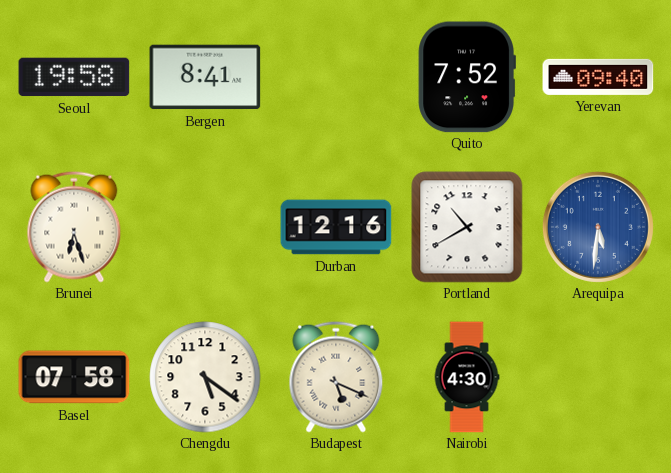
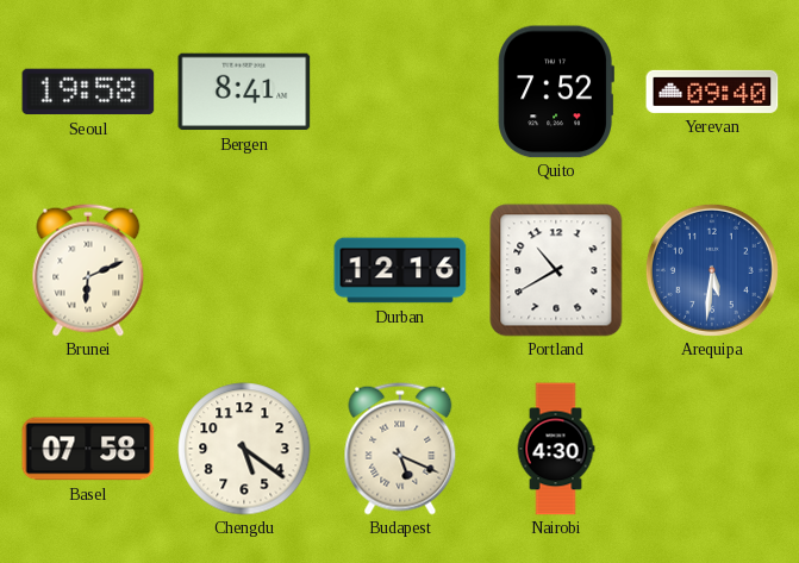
Brunei: 6:27 -> 6:11
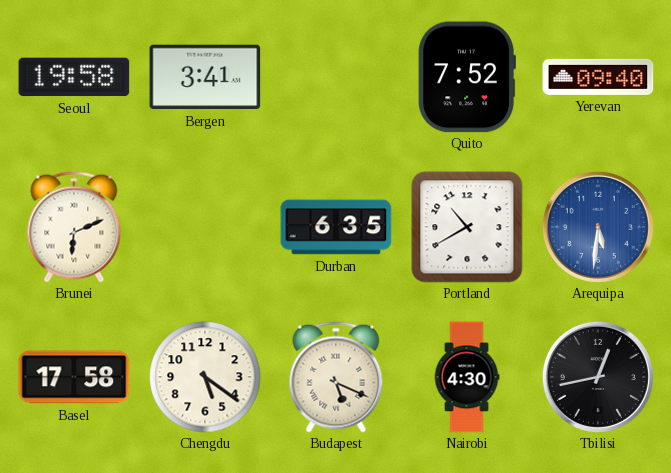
Bergen: 8:41 -> 3:41
Durban: 12:16 -> 6:35
Basel: 07:58 -> 17:58
Tbilisi: none -> 12:43
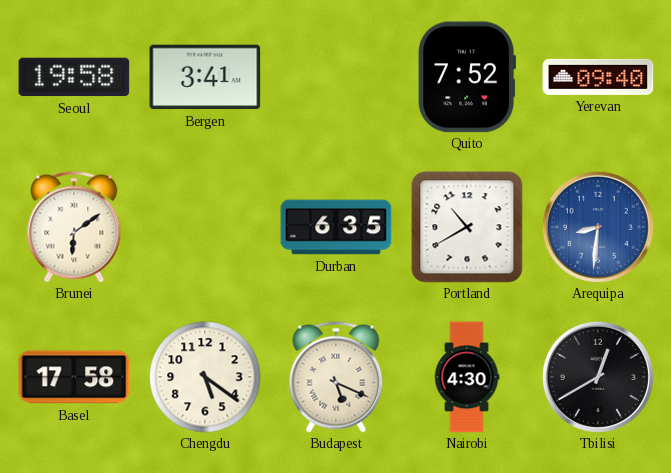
Brunei: 6:11 -> 6:09
Arequipa: 5:31 -> 8:31
Tbilisi: 12:43 -> 12:40
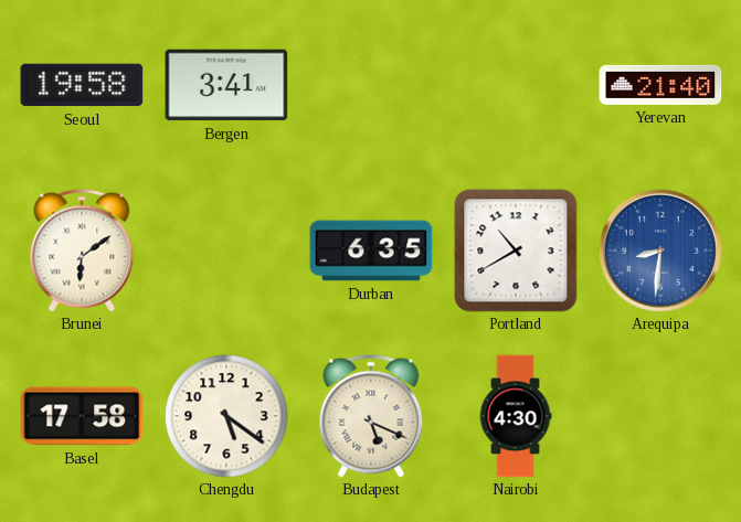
Quito: 7:52 -> none
Yerevan: 09:40 -> 21:40
Tbilisi: 12:40 -> none
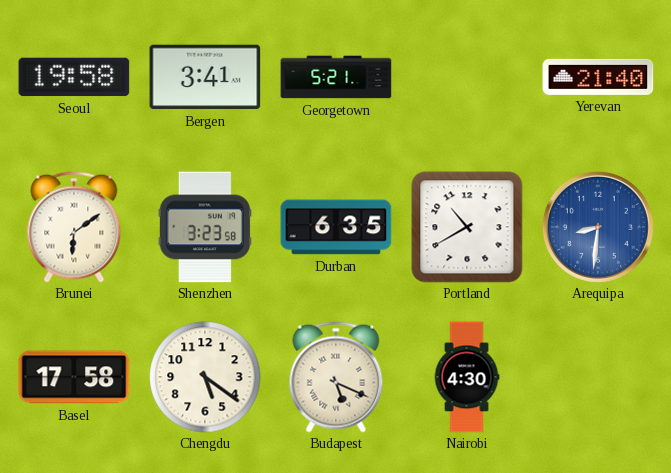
Georgetown: none -> 5:21
Shenzhen: none -> 3:23
